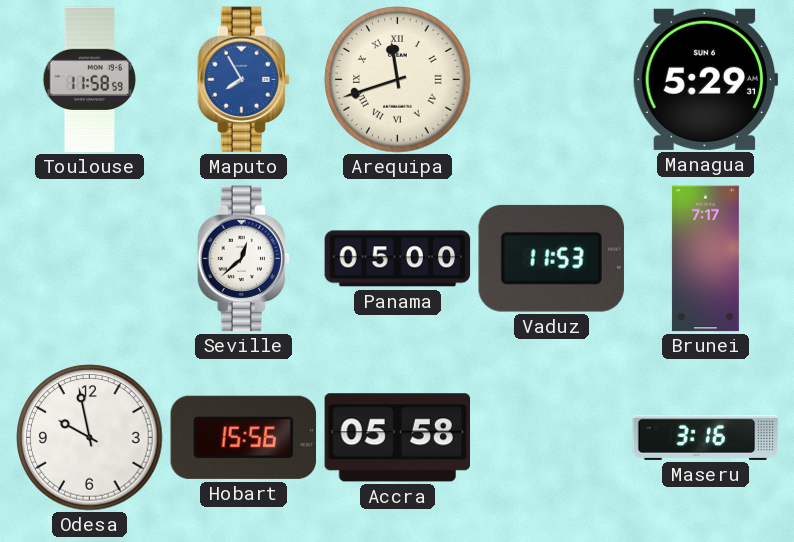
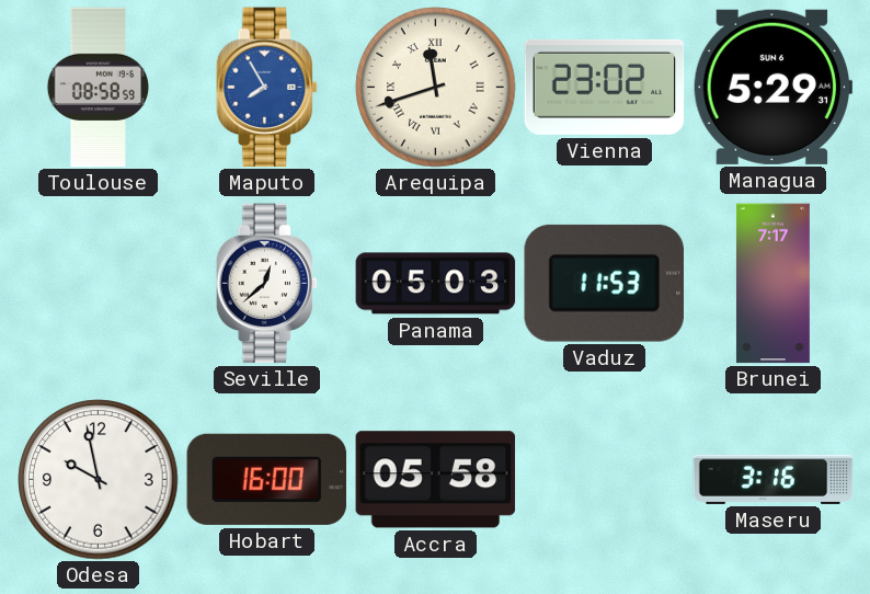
Toulouse: 11:58 -> 08:58
Vienna: none -> 23:02
Panama: 05:00 -> 05:03
Hobart: 15:56 -> 16:00
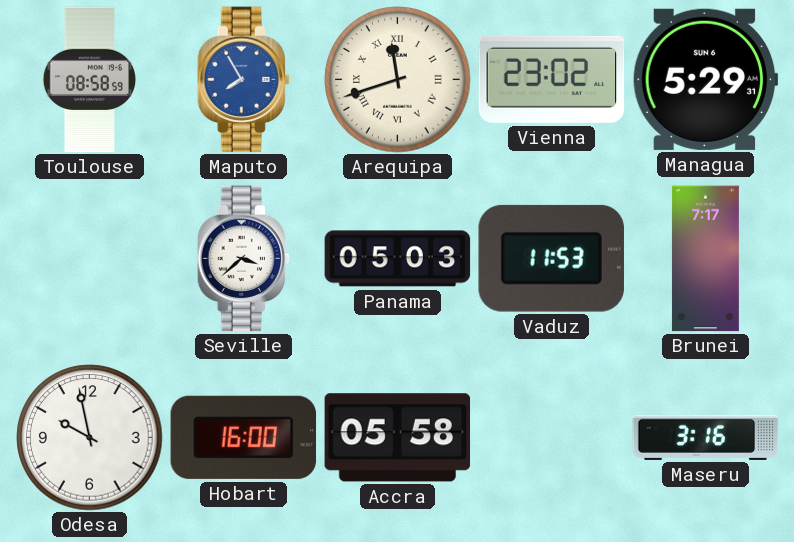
Seville: 12:38 -> 3:38
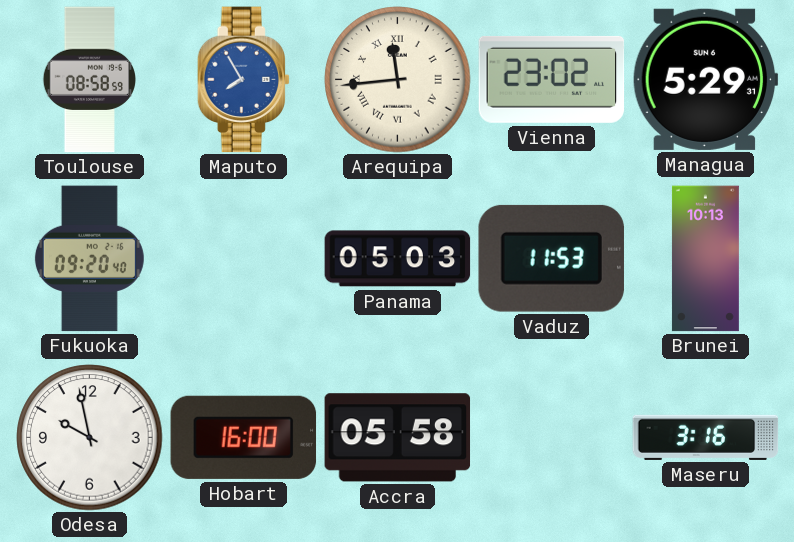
Arequipa: 11:42 -> 11:44
Fukuoka: none -> 09:20
Seville: 3:38 -> none
Brunei: 7:17 -> 10:13
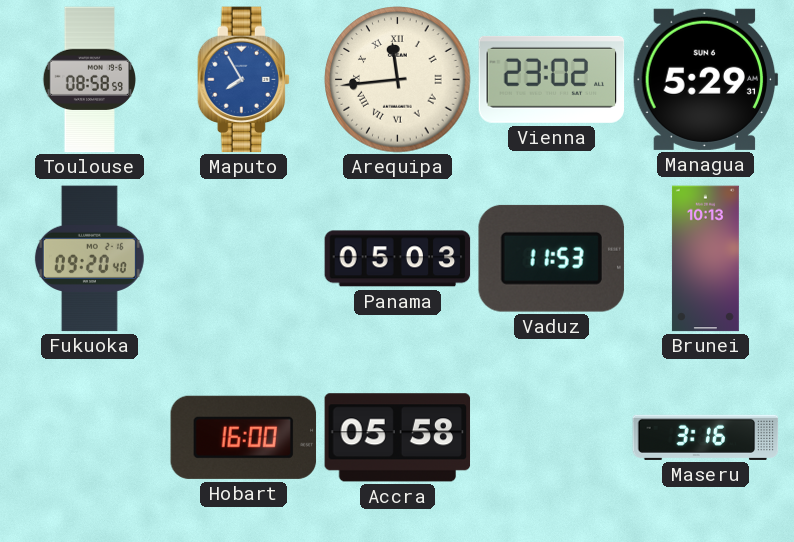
Odesa: 9:58 -> none
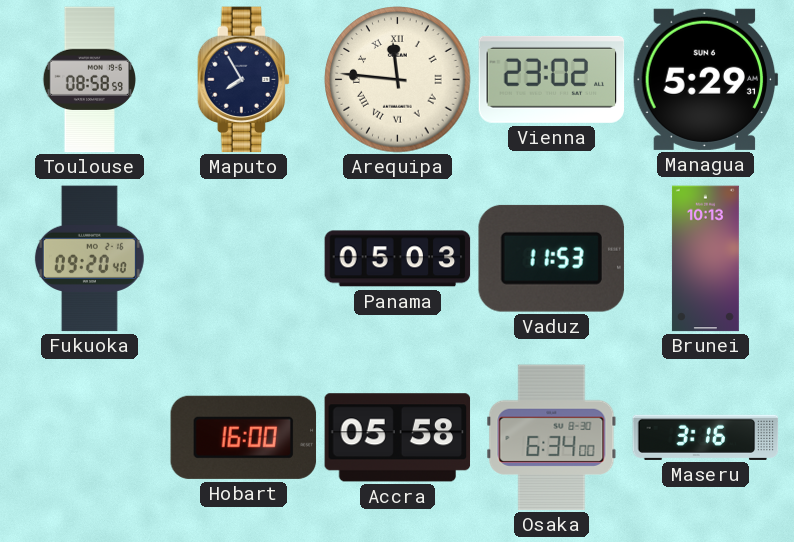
Maputo dial: blue -> navy
Arequipa: 11:44 -> 11:46
Osaka: none -> 6:34
